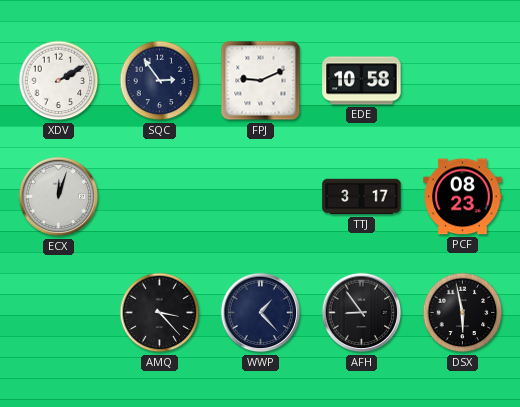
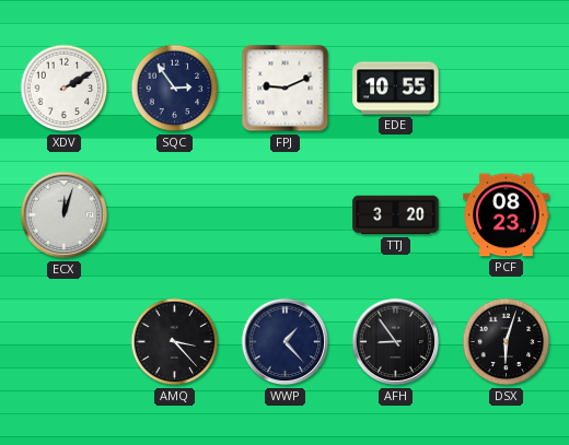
EDE: 10:58 -> 10:55
TTJ: 3:17 -> 3:20
DSX: 5:58 -> 6:03
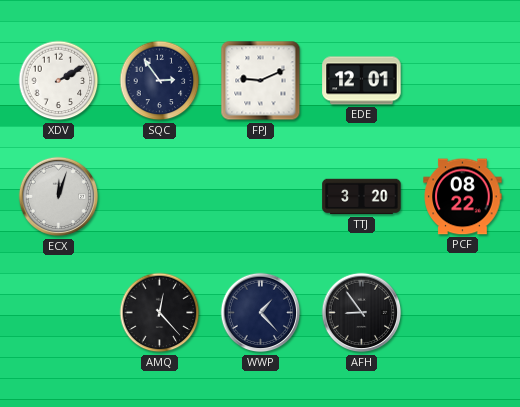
EDE: 10:55 -> 12:01
PCF: 08:23 -> 08:22
AMQ: 3:23 -> 12:23
DSX: 6:03 -> none
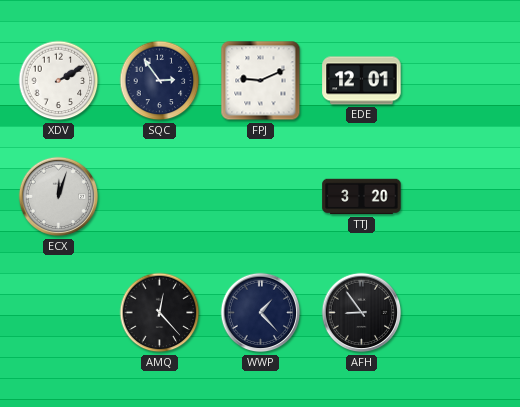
PCF: 08:22 -> none
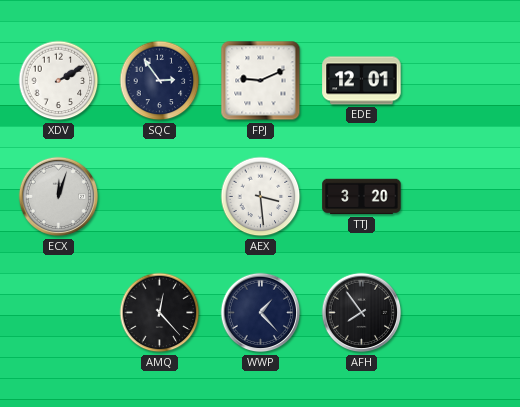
AEX: none -> 3:29
AFH: 8:54 -> 7:54
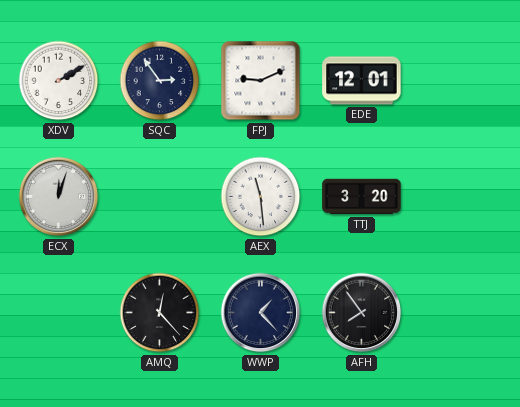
AEX: 3:29 -> 11:29
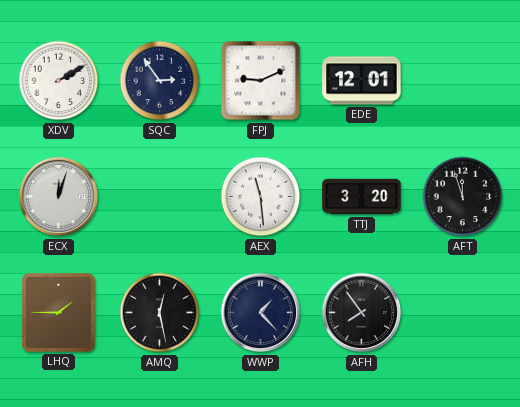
AFT: none -> 11:57
LHQ: none -> 1:45
AMQ: 12:23 -> 12:28
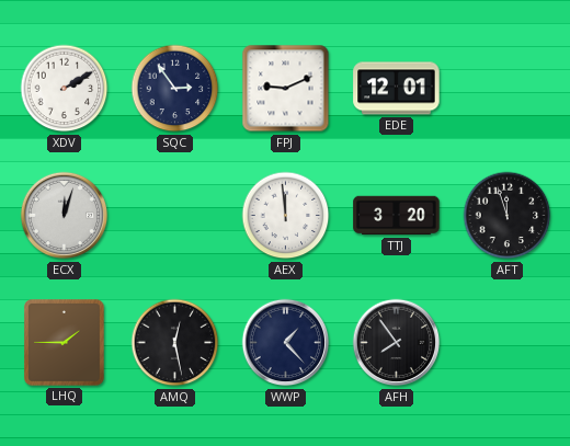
AEX: 11:29 -> 11:59
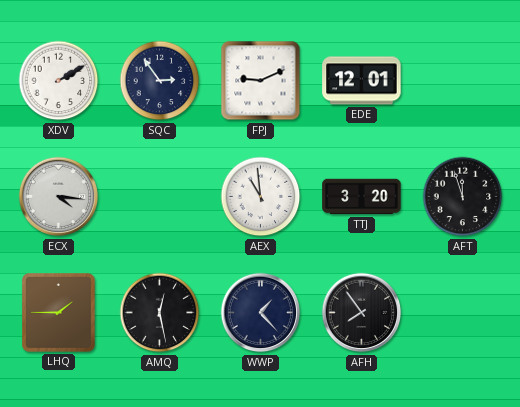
ECX: 12:03 -> 4:16
AEX: 11:59 -> 10:59
